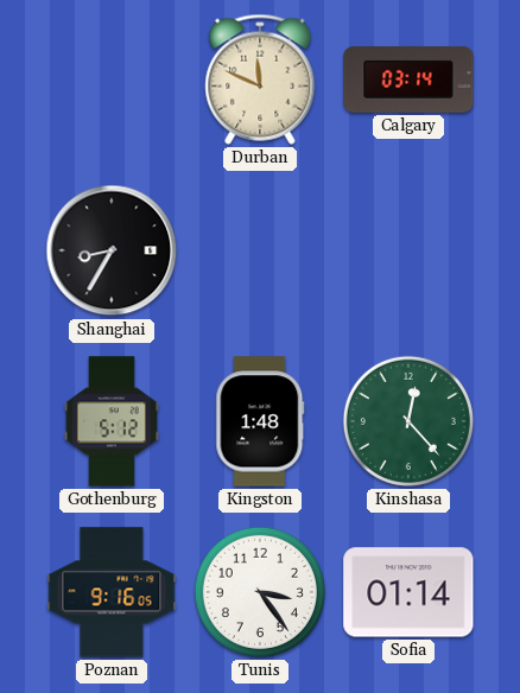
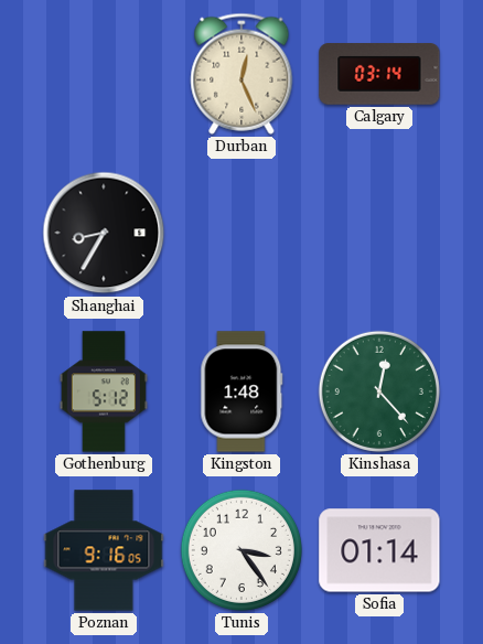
Durban: 11:49 -> 12:26
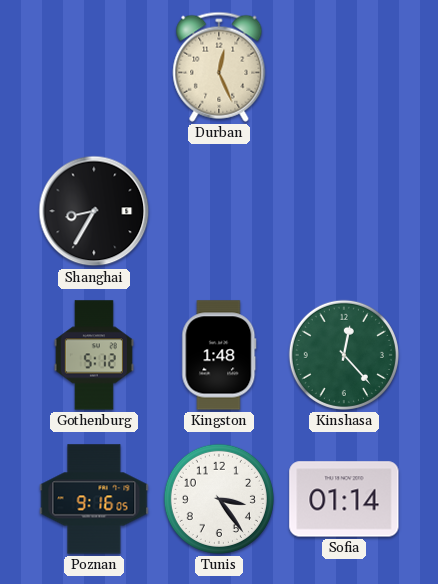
Calgary: 03:14 -> none
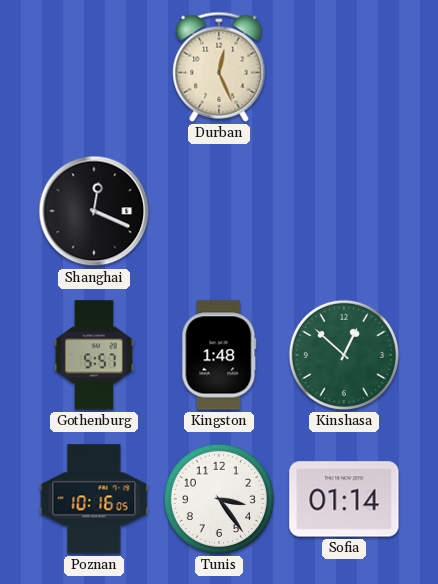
Shanghai: 8:35 -> 12:19
Gothenburg: 5:12 -> 5:57
Kinshasa: 12:23 -> 12:52
Poznan: 9:16 -> 10:16
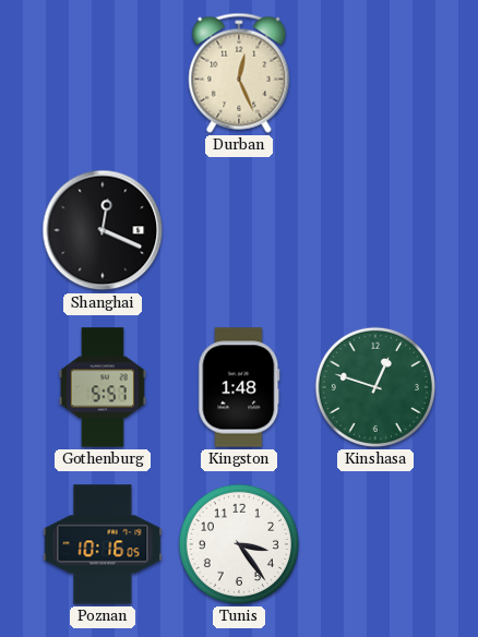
Kinshasa: 12:52 -> 12:48
Sofia: 01:14 -> none
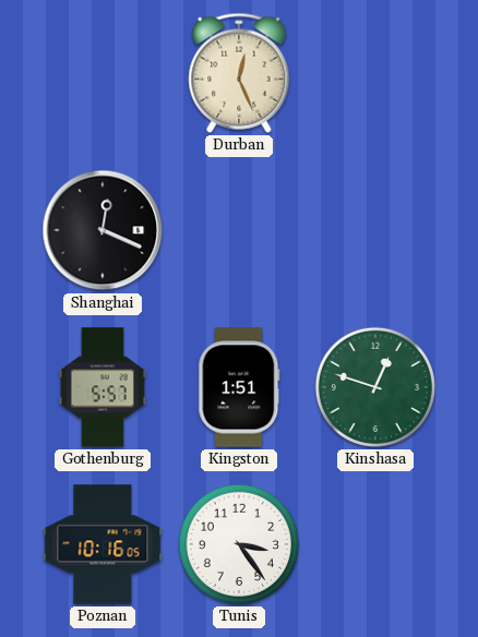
Kingston: 1:48 -> 1:51
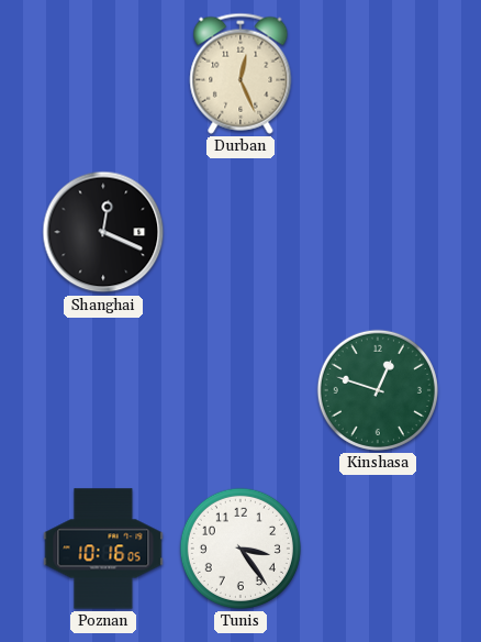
Gothenburg: 5:57 -> none
Kingston: 1:51 -> none
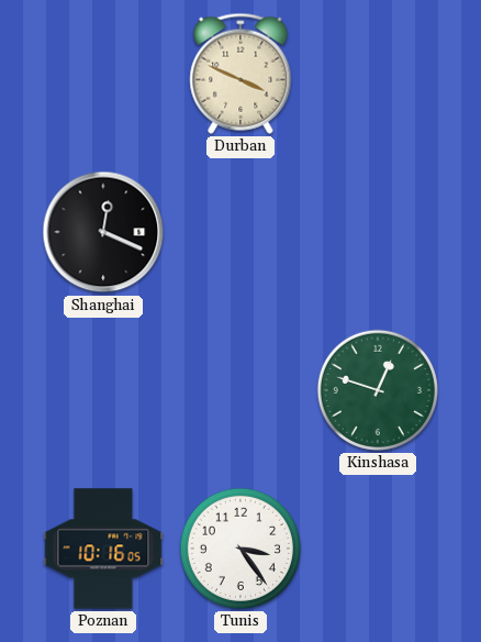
Durban: 12:26 -> 3:49
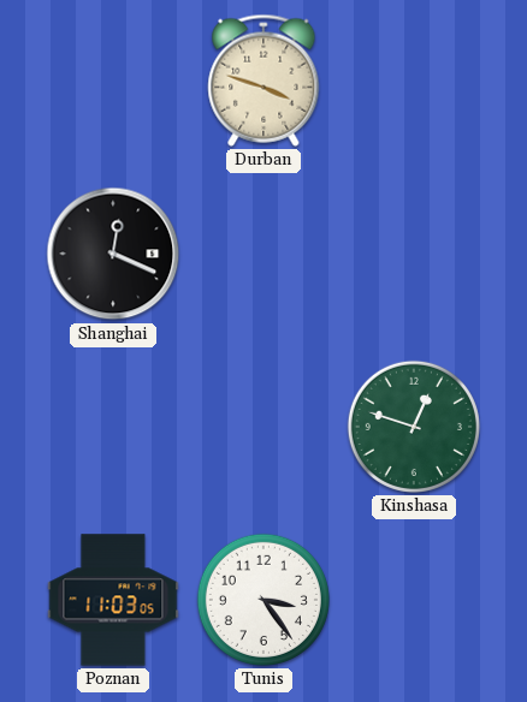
Durban: 3:49 -> 3:48
Poznan: 10:16 -> 11:03
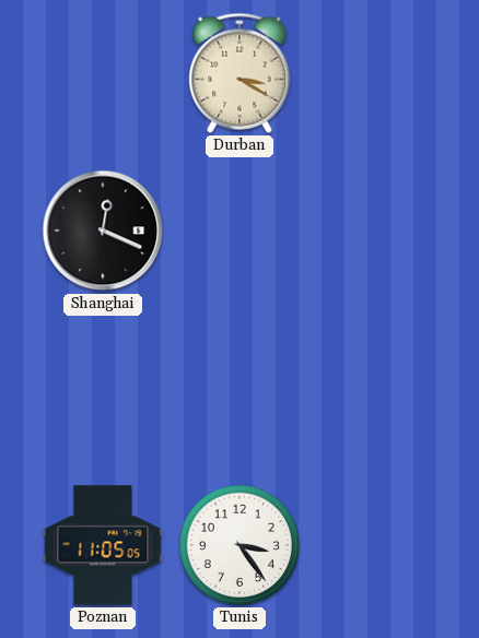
Durban: 3:48 -> 3:20
Kinshasa: 12:48 -> none
Poznan: 11:03 -> 11:05
